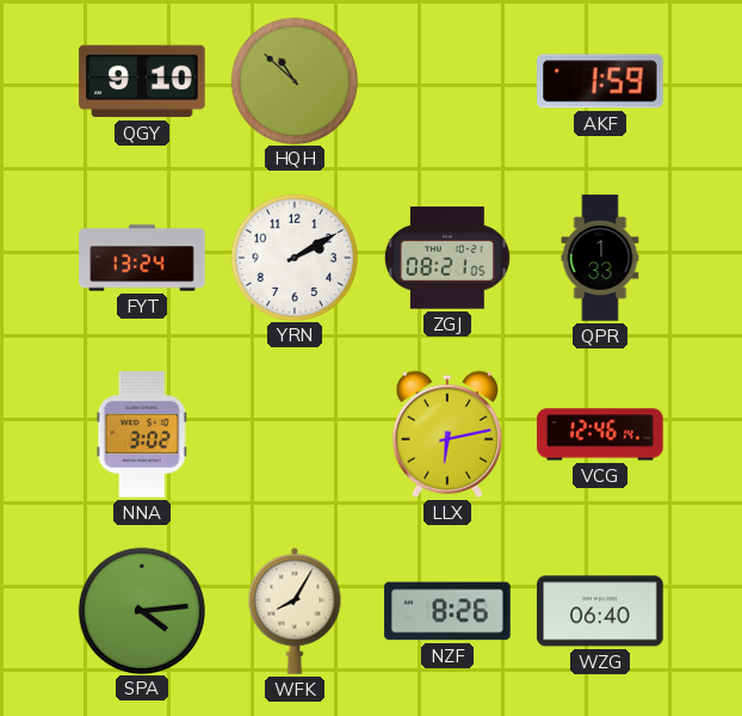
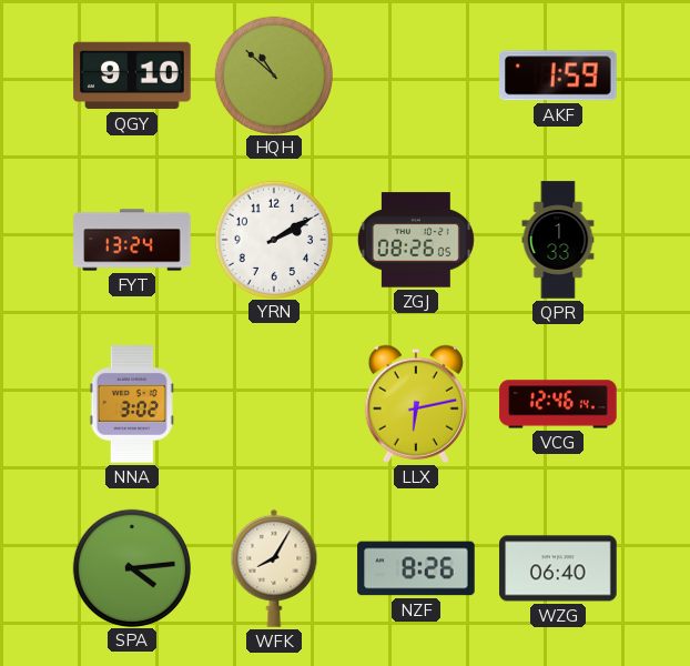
ZGJ: 08:21 -> 08:26
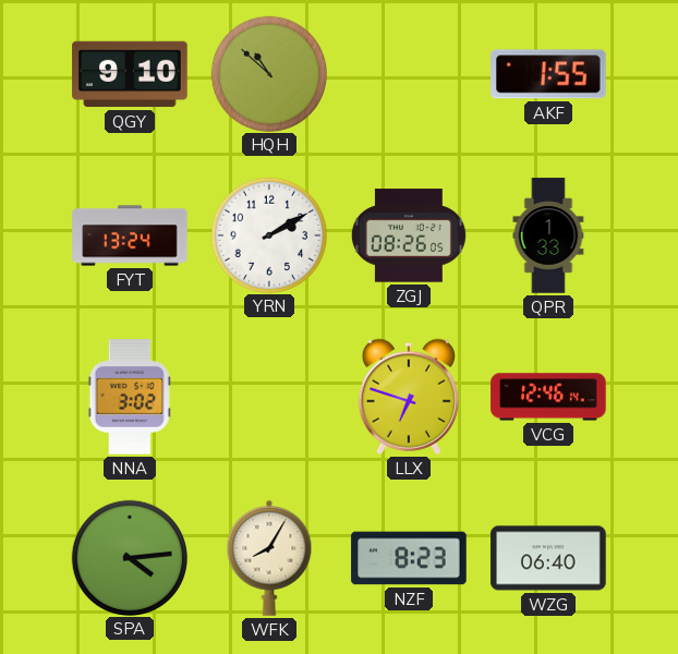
AKF: 1:59 -> 1:55
LLX: 6:13 -> 6:48
NZF: 8:26 -> 8:23
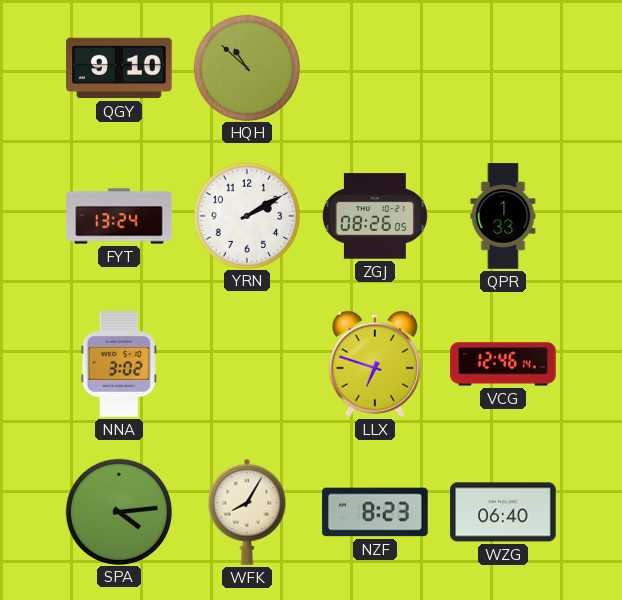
AKF: 1:55 -> none
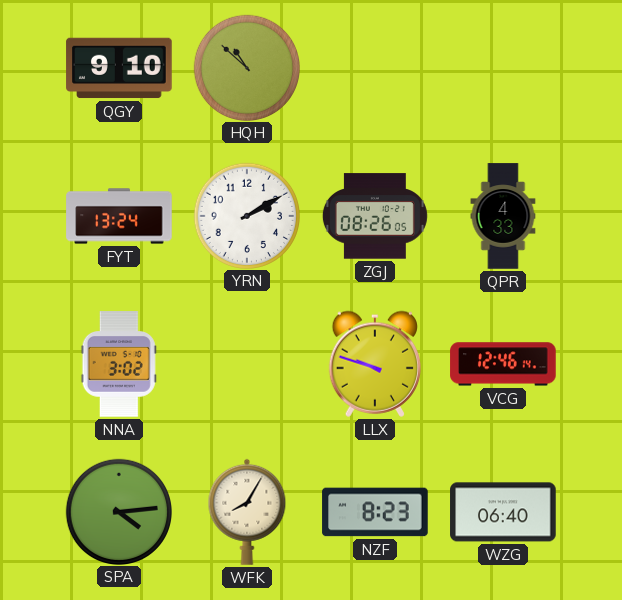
QPR: 1:33 -> 4:33
LLX: 6:48 -> 9:48
